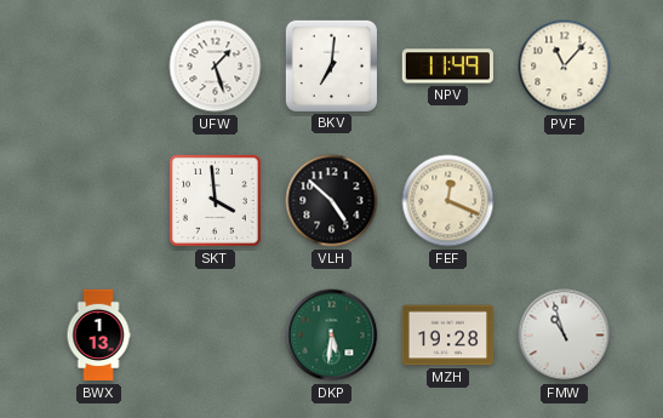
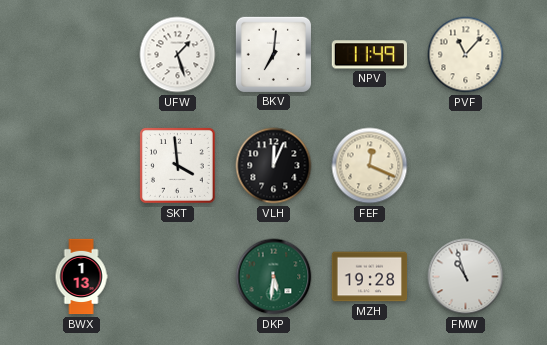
VLH: 4:52 -> 12:04
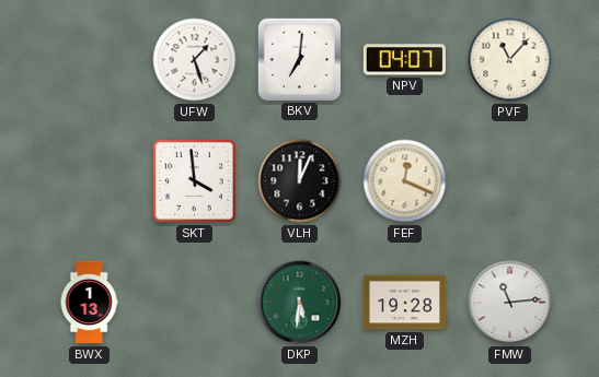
NPV: 11:49 -> 04:07
FMW: 10:57 -> 11:14
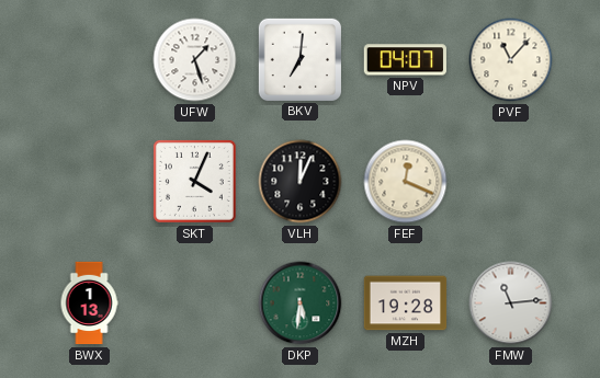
SKT: 3:59 -> 4:04
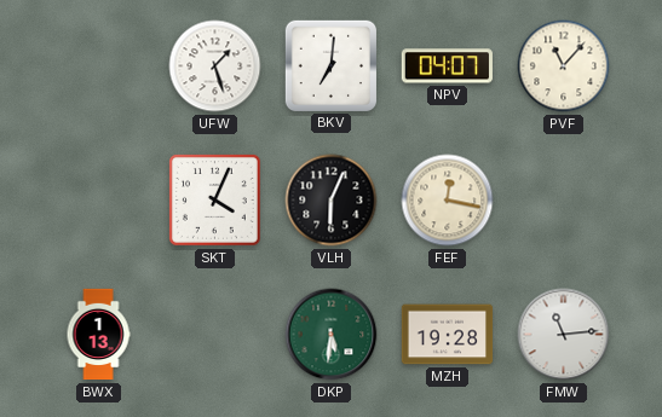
VLH: 12:04 -> 6:04
FEF: 12:19 -> 12:17
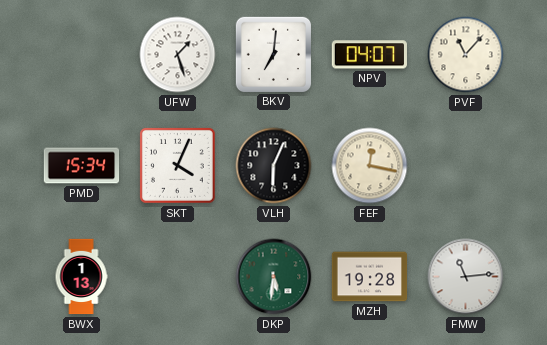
PMD: none -> 15:34
